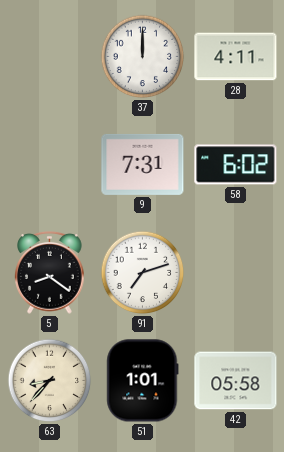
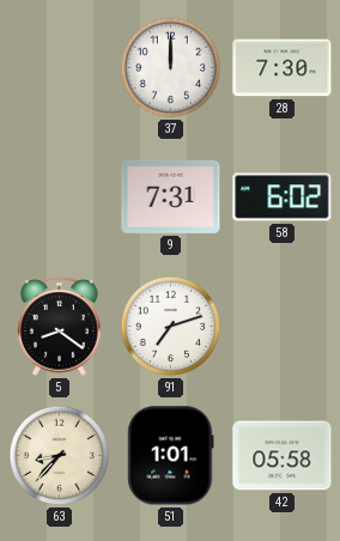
28: 4:11 -> 7:30
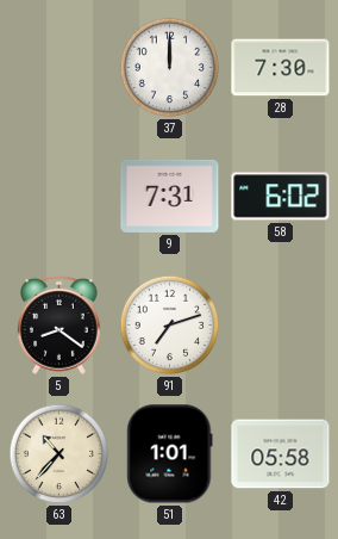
63: 8:37 -> 10:37
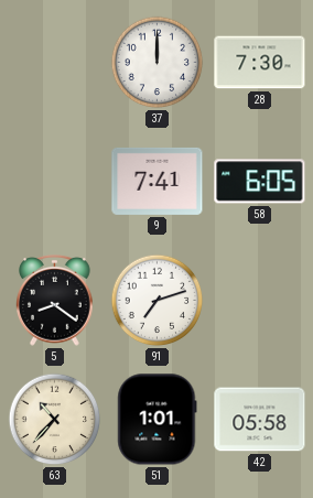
9: 7:31 -> 7:41
58: 6:02 -> 6:05
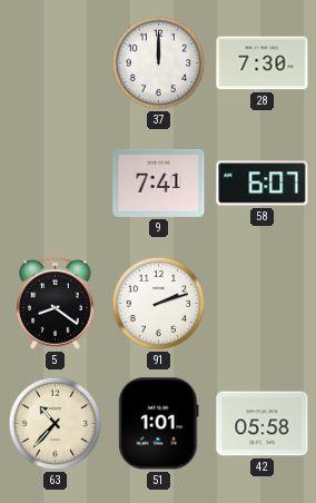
58: 6:05 -> 6:07
91: 7:12 -> 2:12
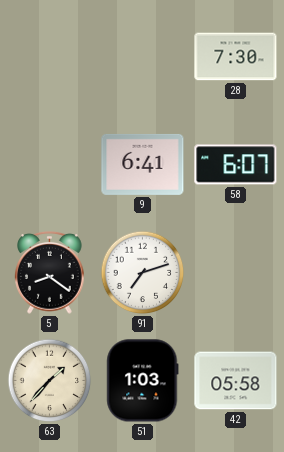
37: 12:00 -> none
9: 7:41 -> 6:41
91: 2:12 -> 7:12
63: 10:37 -> 1:37
51: 1:01 -> 1:03
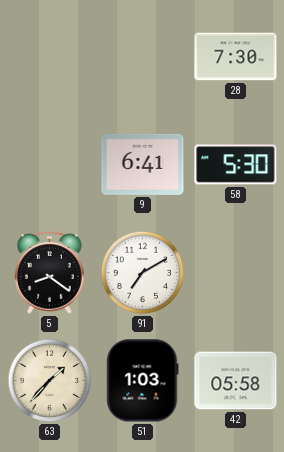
58: 6:07 -> 5:30
91: 7:12 -> 7:10
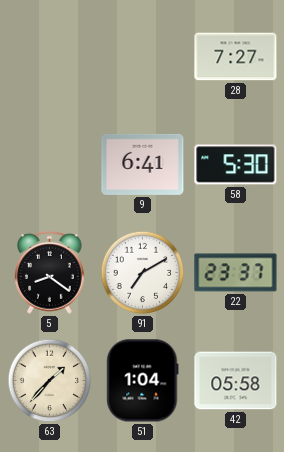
28: 7:30 -> 7:27
22: none -> 23:37
51: 1:03 -> 1:04
